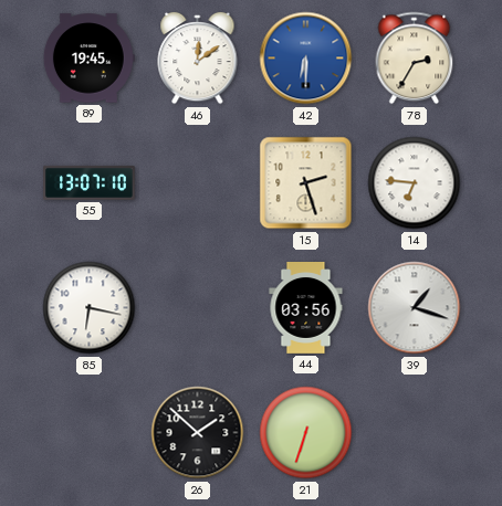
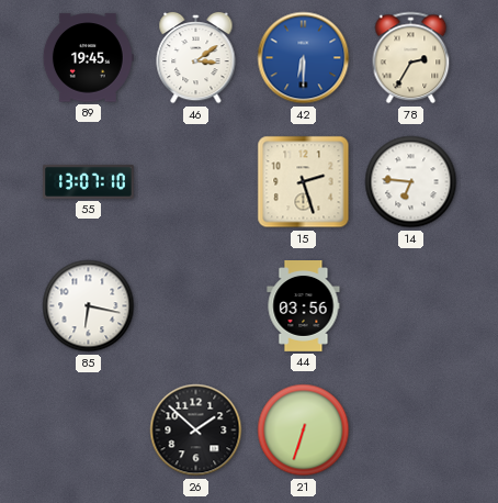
46: 12:09 -> 3:09
39: 1:18 -> none
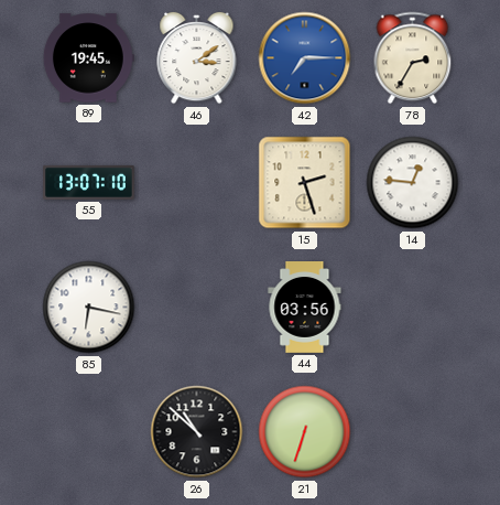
42: 6:30 -> 7:15
14: 6:46 -> 12:46
26: 1:52 -> 10:52
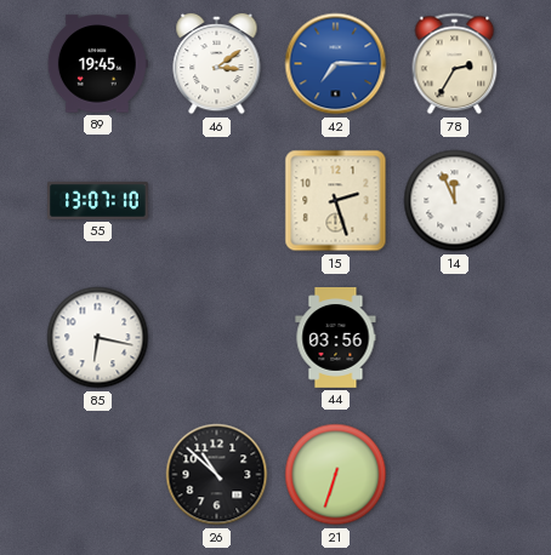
14: 12:46 -> 11:56
